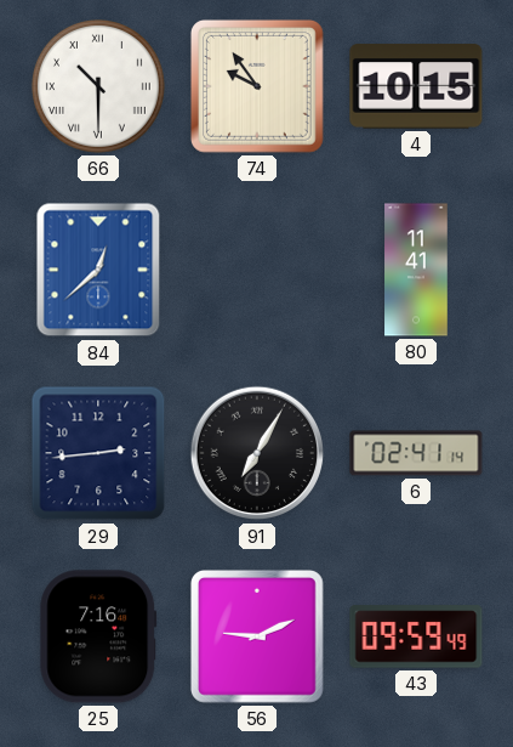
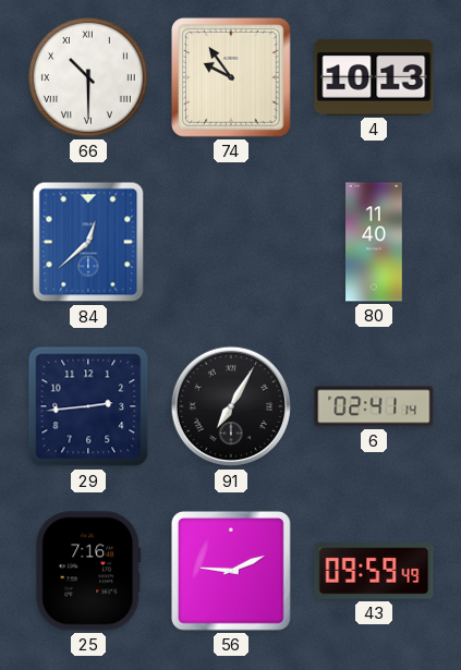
4: 10:15 -> 10:13
80: 11:41 -> 11:40
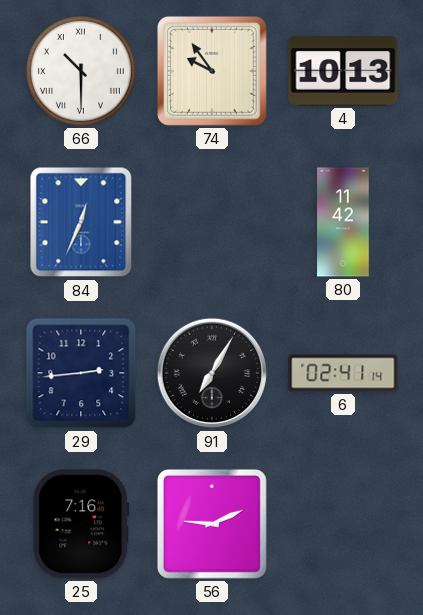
84: 12:38 -> 12:34
80: 11:40 -> 11:42
43: 09:59 -> none
